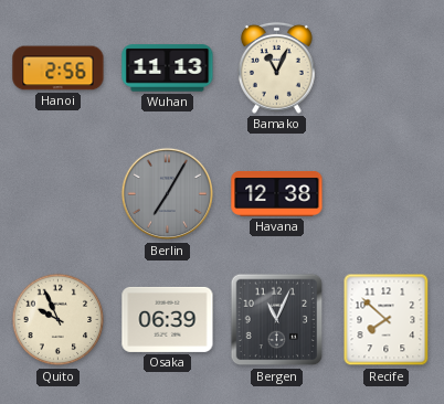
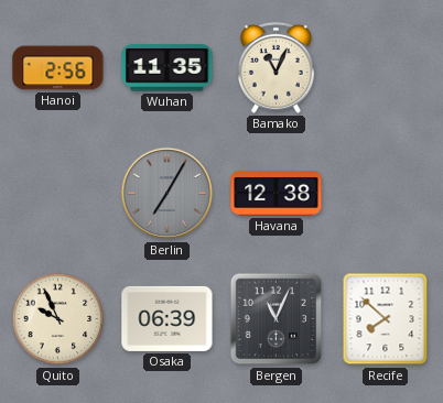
Wuhan: 11:13 -> 11:35
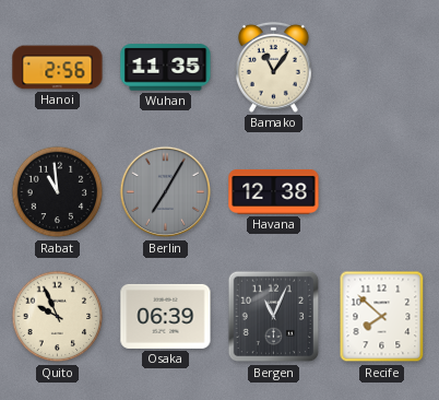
Bamako: 11:04 -> 11:06
Rabat: none -> 10:59
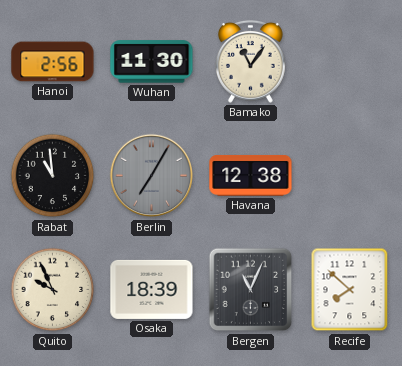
Wuhan: 11:35 -> 11:30
Osaka: 06:39 -> 18:39
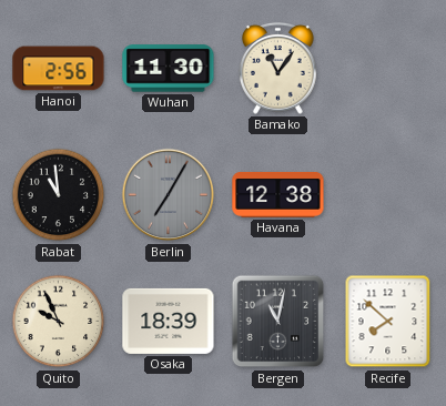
Bergen: 11:04 -> 11:02
